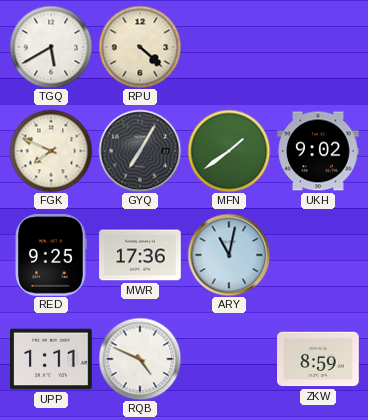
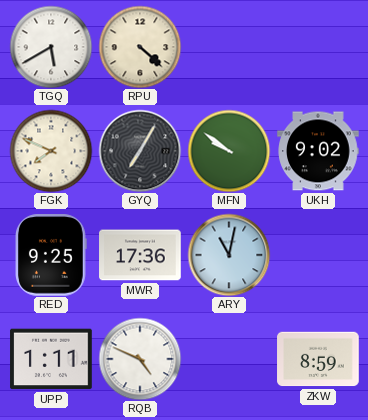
MFN: 1:39 -> 9:51
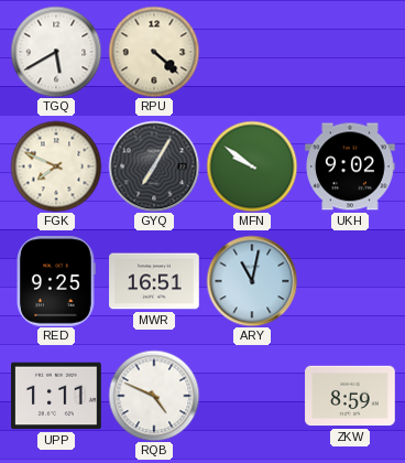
MWR: 17:36 -> 16:51
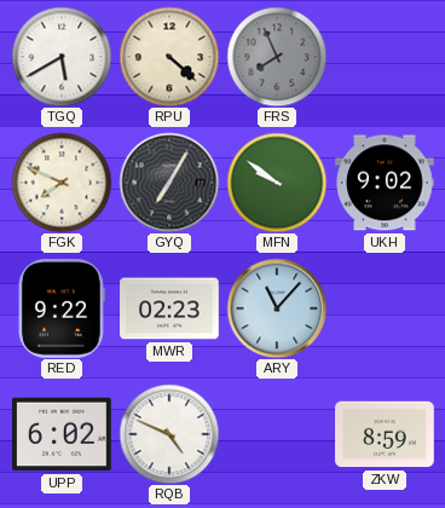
FRS: none -> 7:56
RED: 9:25 -> 9:22
MWR: 16:51 -> 02:23
ARY: 11:02 -> 11:07
UPP: 1:11 -> 6:02
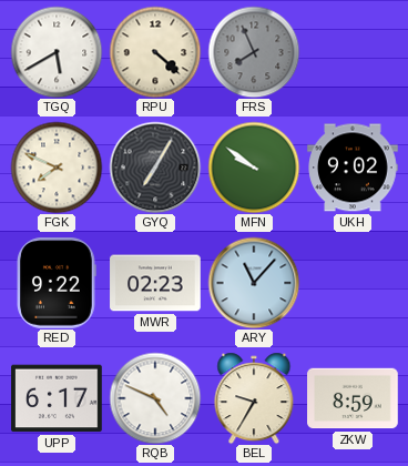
UPP: 6:02 -> 6:17
BEL: none -> 9:35
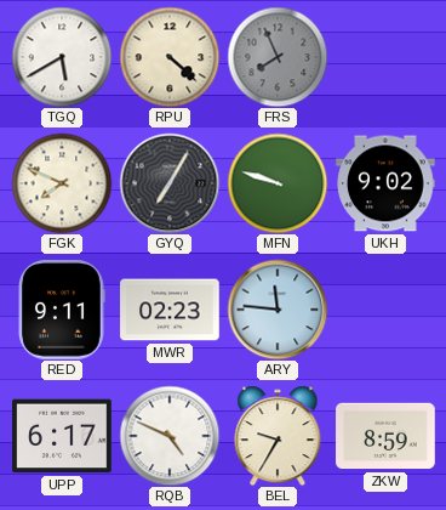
MFN: 9:51 -> 9:48
RED: 9:22 -> 9:11
ARY: 11:07 -> 11:46
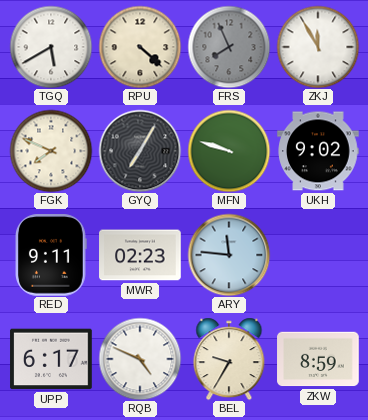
ZKJ: none -> 11:55
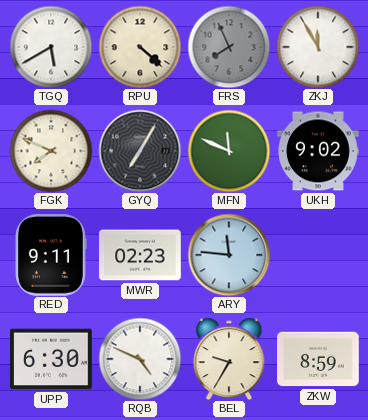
MFN: 9:48 -> 11:49
UPP: 6:17 -> 6:30
